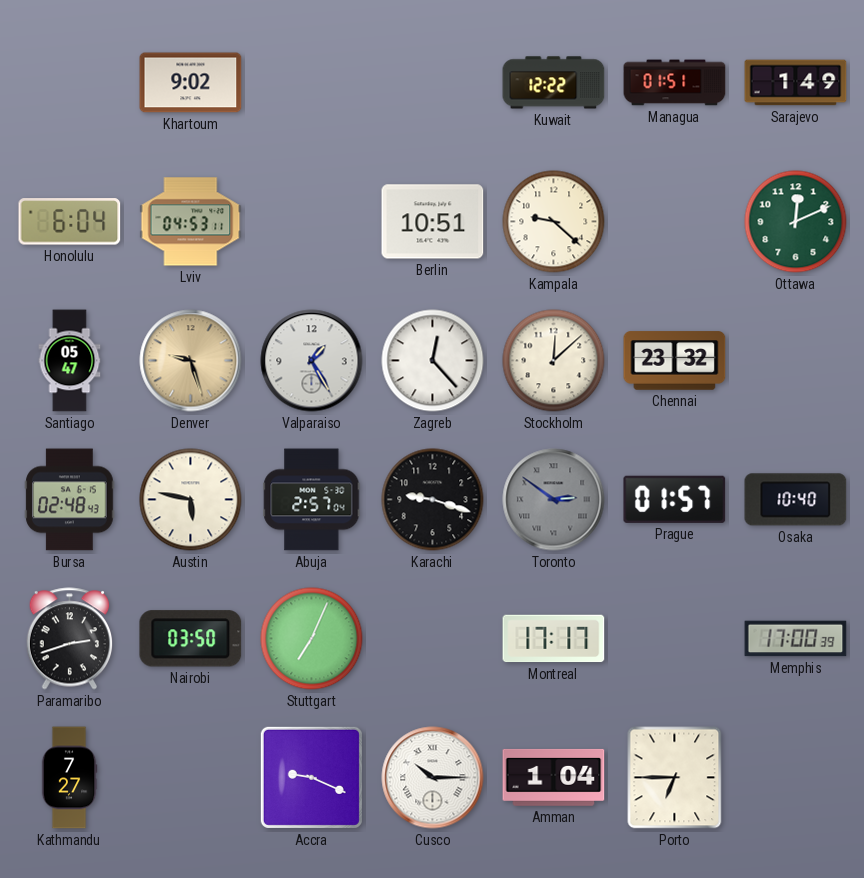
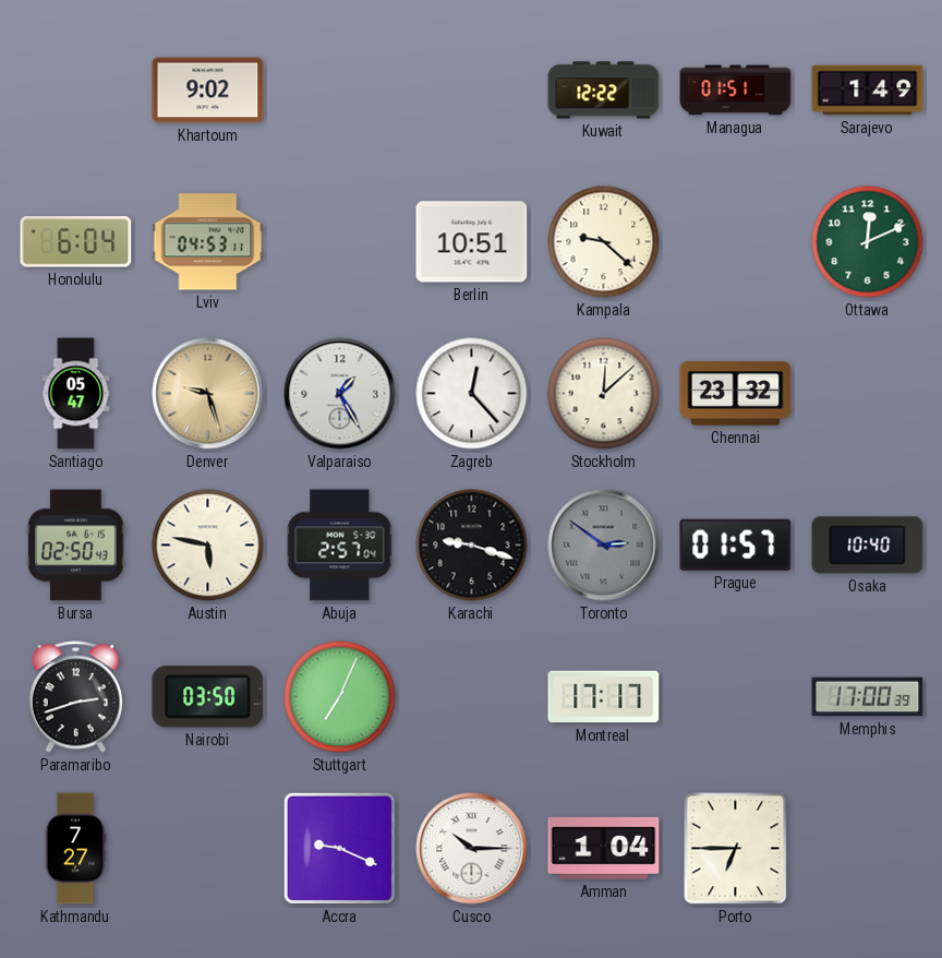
Bursa: 02:48 -> 02:50
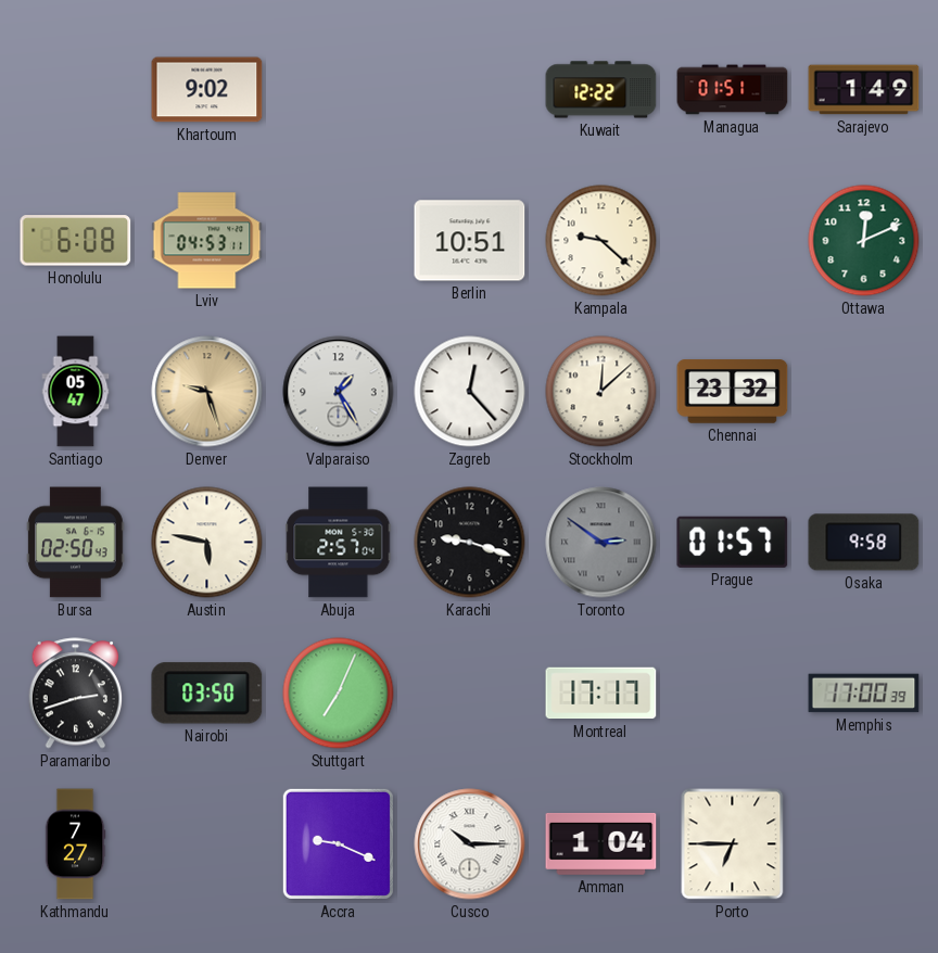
Honolulu: 6:04 -> 6:08
Osaka: 10:40 -> 9:58
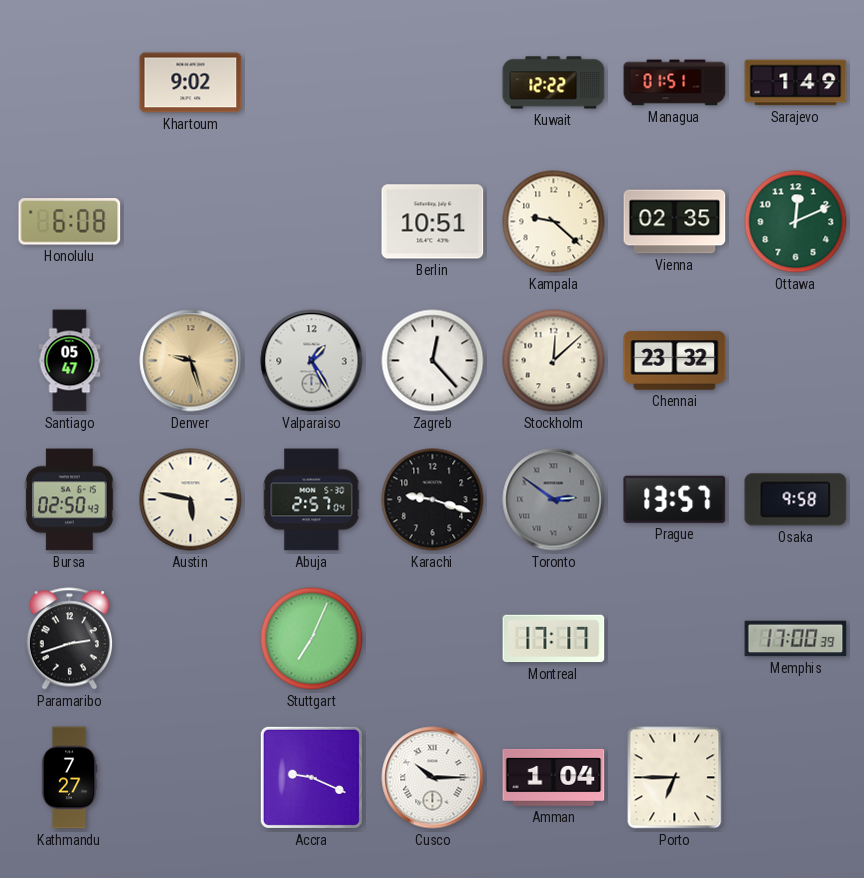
Lviv: 04:53 -> none
Vienna: none -> 02:35
Prague: 01:57 -> 13:57
Nairobi: 03:50 -> none
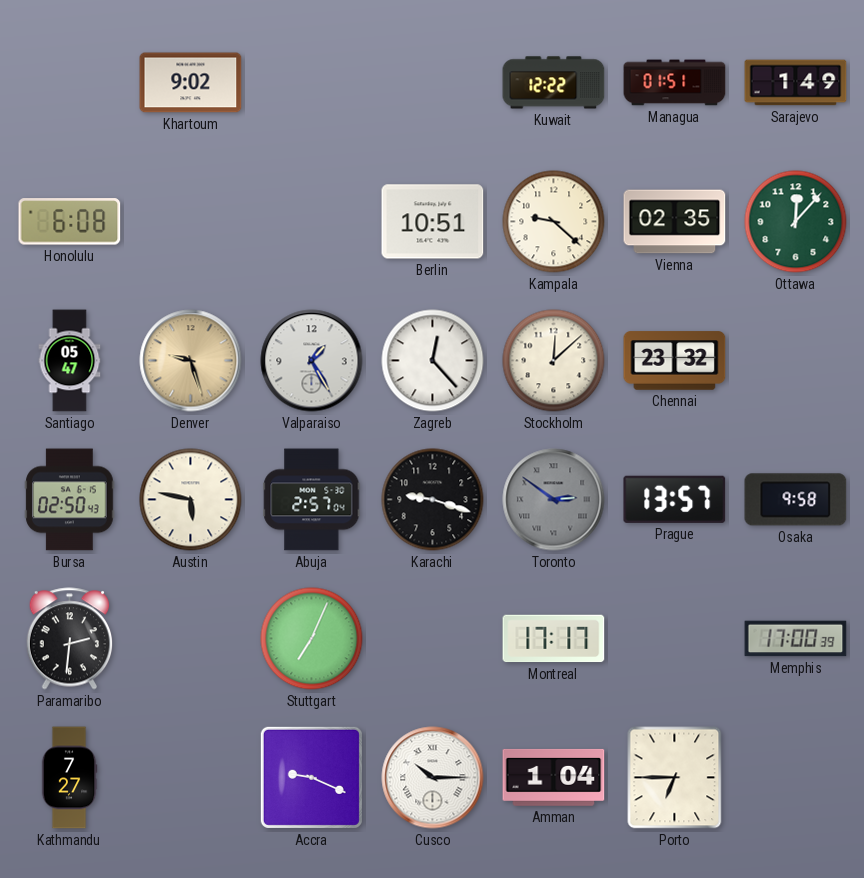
Ottawa: 12:11 -> 12:07
Paramaribo: 2:42 -> 2:31
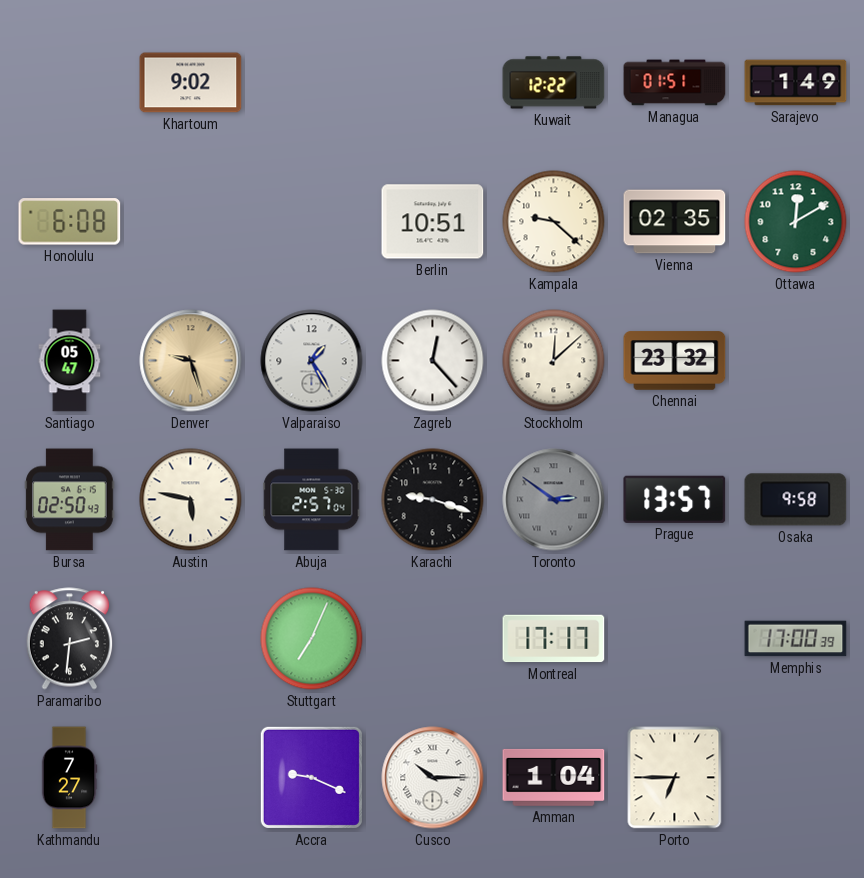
Ottawa: 12:07 -> 12:10
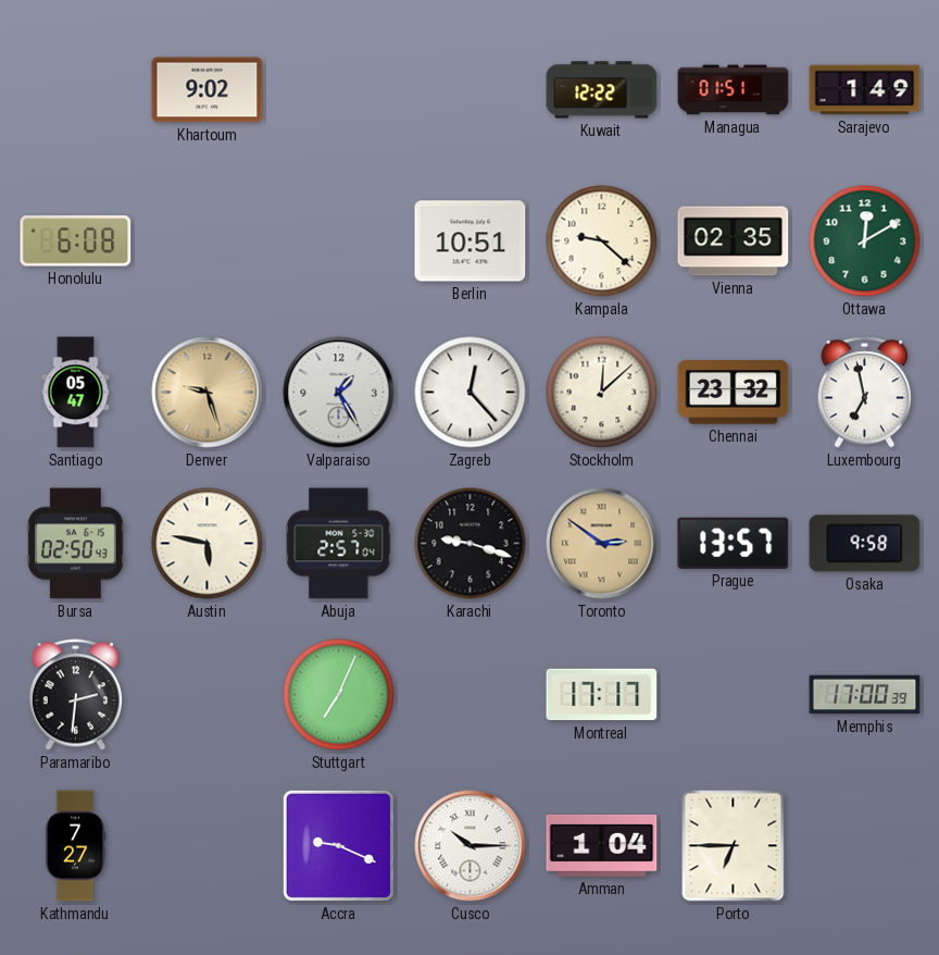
Luxembourg: none -> 6:58
Toronto dial: grey -> champagne
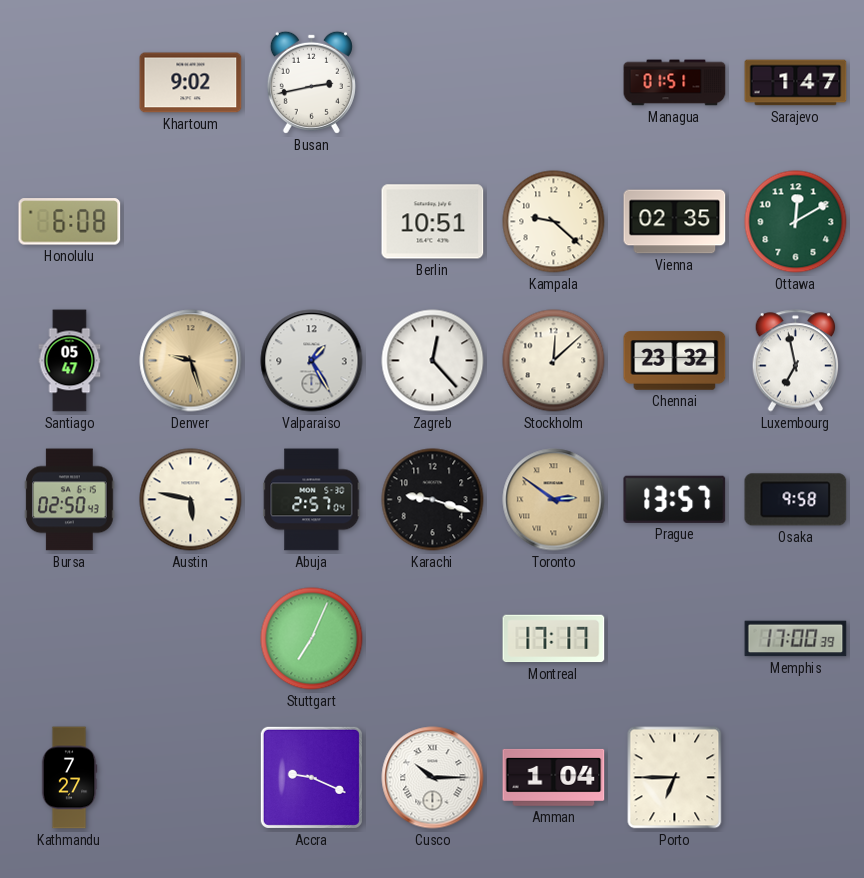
Busan: none -> 2:43
Kuwait: 12:22 -> none
Sarajevo: 1:49 -> 1:47
Paramaribo: 2:31 -> none
